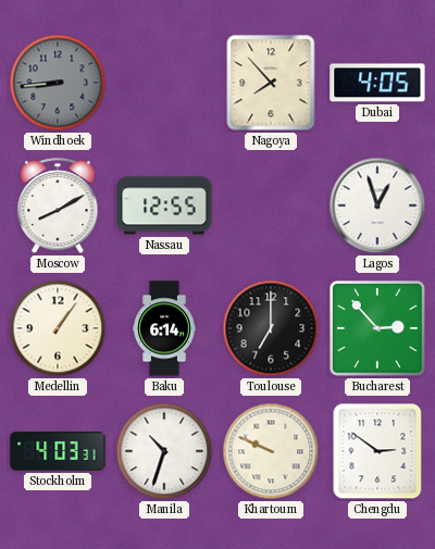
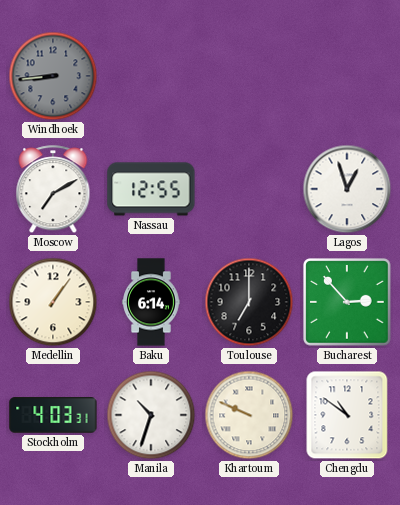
Nagoya: 7:53 -> none
Dubai: 4:05 -> none
Moscow: 8:10 -> 7:10
Chengdu: 2:51 -> 10:51
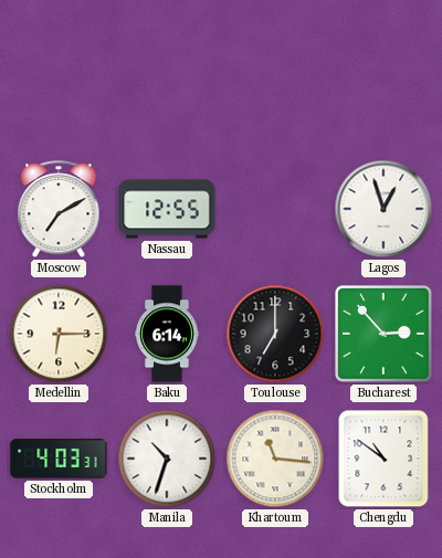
Windhoek: 8:44 -> none
Medellin: 1:06 -> 6:15
Khartoum: 9:49 -> 11:16
